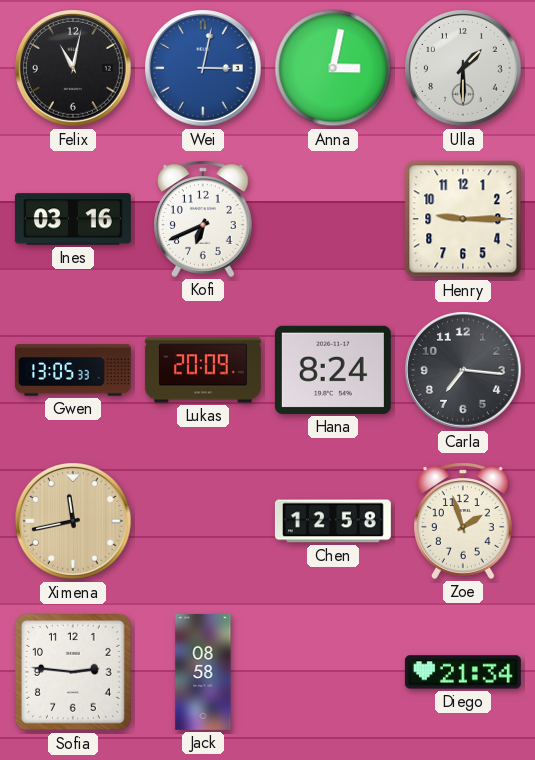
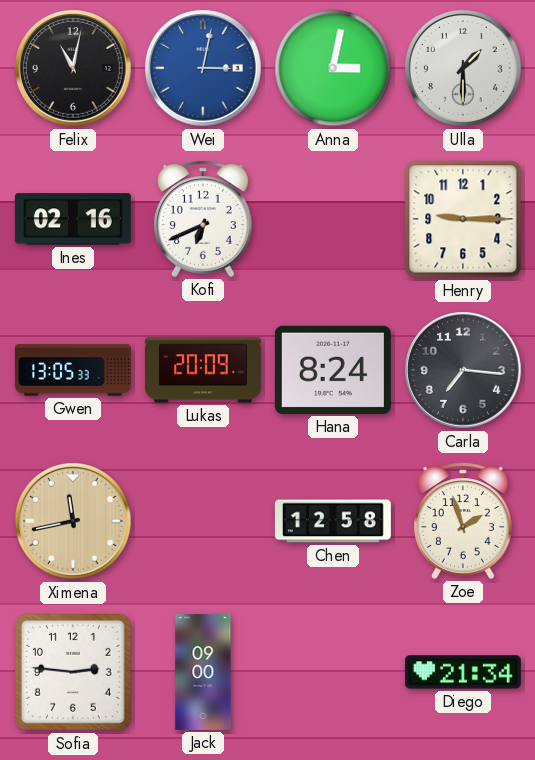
Ines: 03:16 -> 02:16
Jack: 08:58 -> 09:00
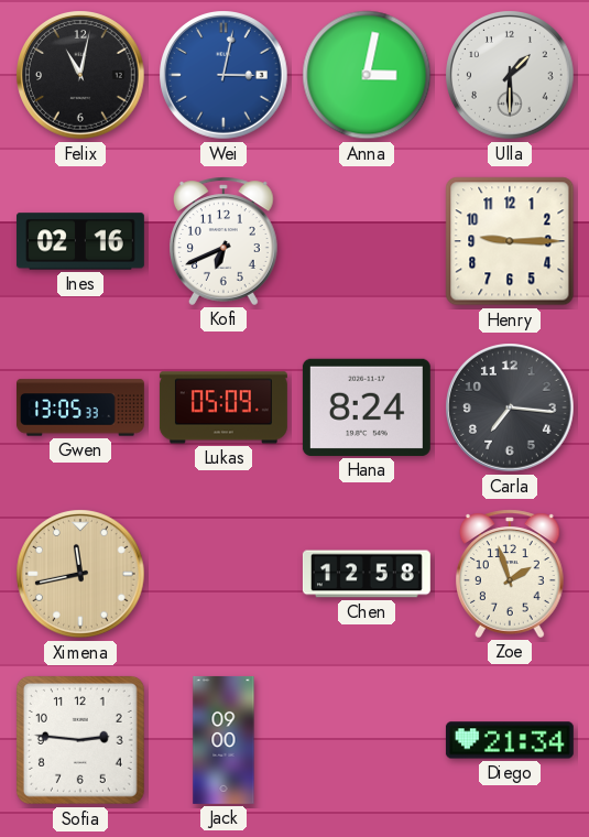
Lukas: 20:09 -> 05:09
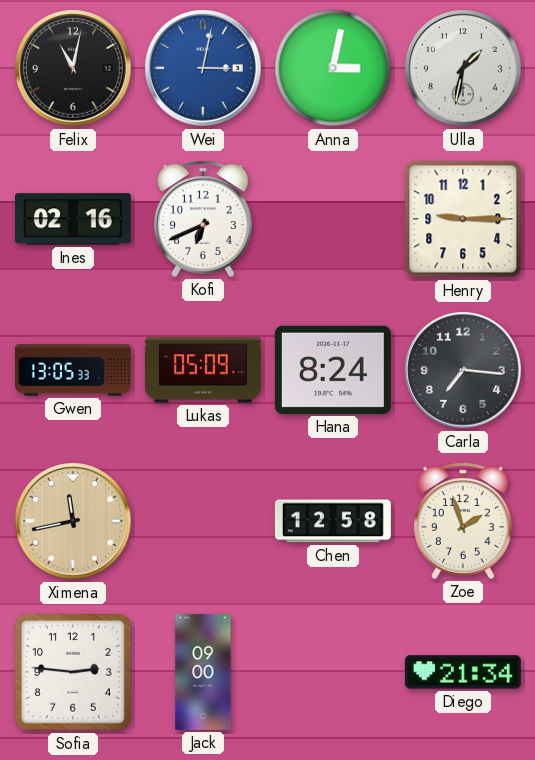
Ulla: 1:30 -> 1:32
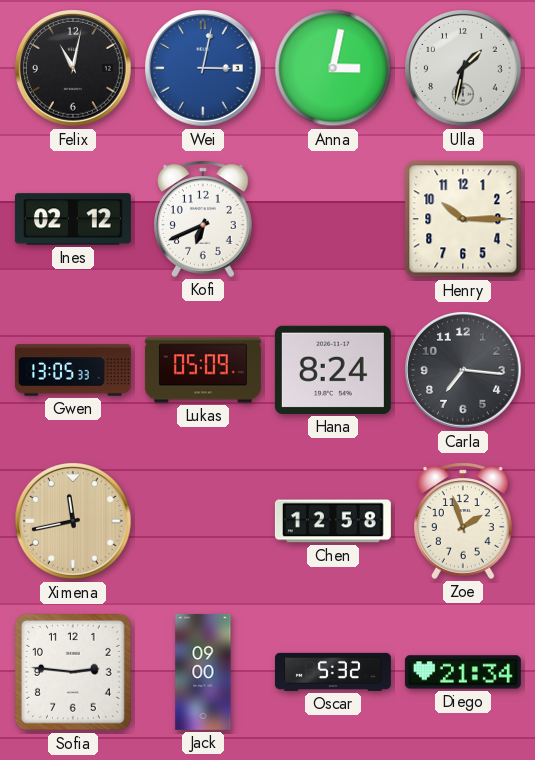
Ines: 02:16 -> 02:12
Henry: 9:15 -> 10:15
Oscar: none -> 5:32
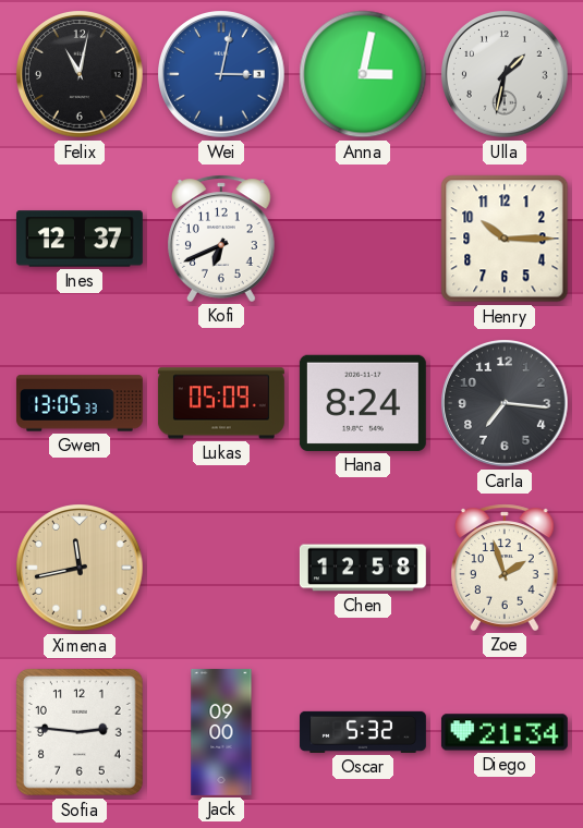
Ines: 02:12 -> 12:37
